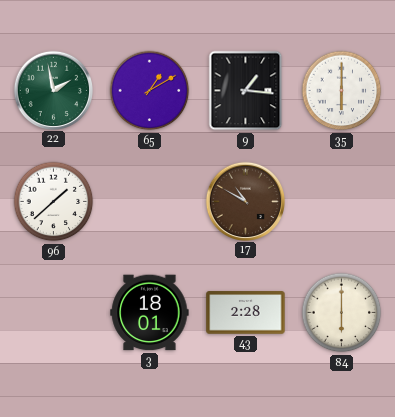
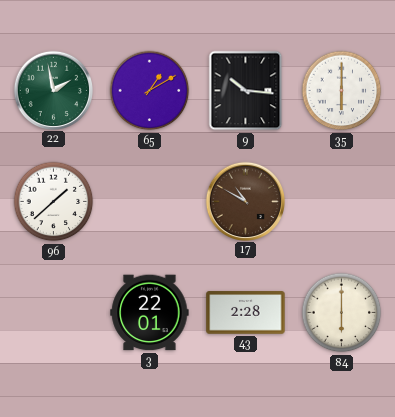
9: 1:16 -> 10:16
3: 18:01 -> 22:01
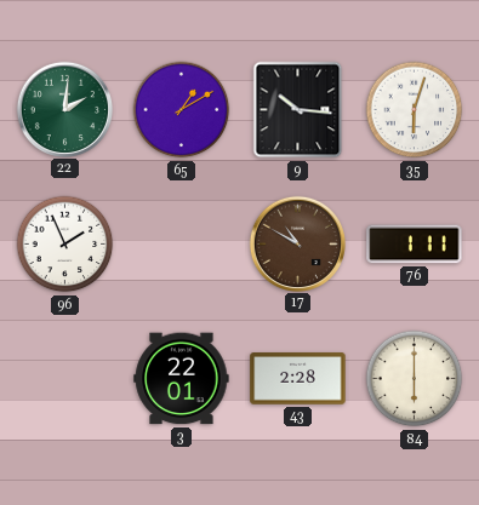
22: 1:58 -> 2:01
35: 6:00 -> 6:03
96: 1:38 -> 1:56
76: none -> 1:11
